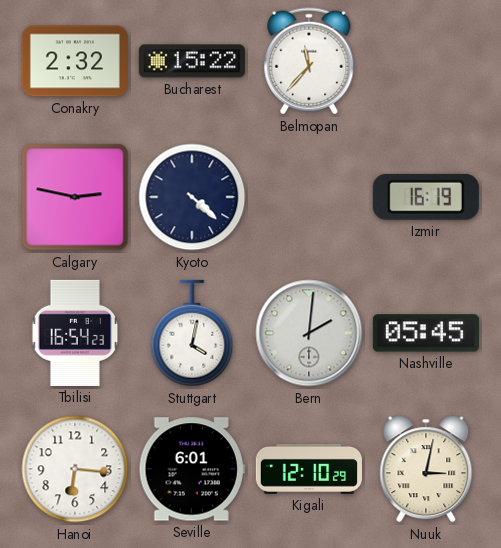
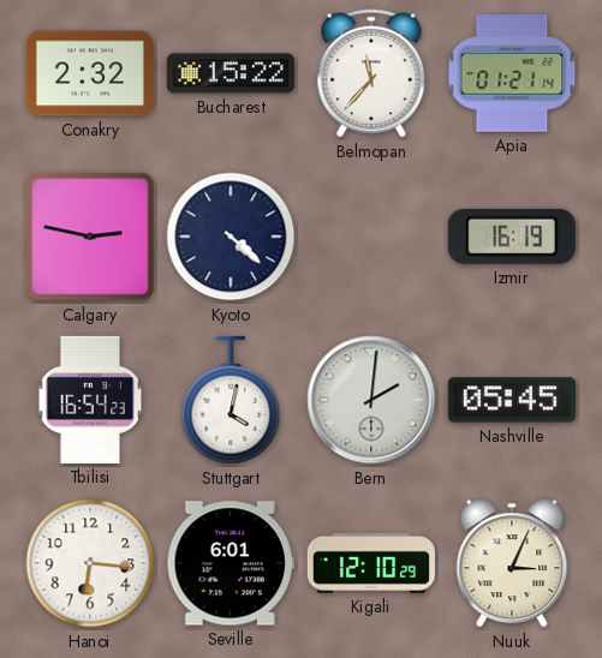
Apia: none -> 01:21
Nuuk: 3:02 -> 3:04
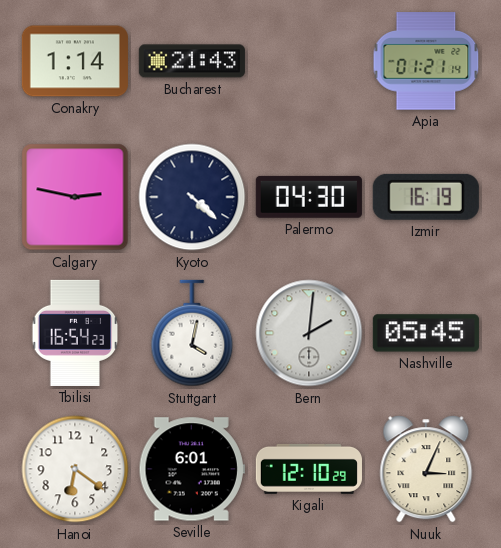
Conakry: 2:32 -> 1:14
Bucharest: 15:22 -> 21:43
Belmopan: 11:37 -> none
Palermo: none -> 04:30
Hanoi: 6:16 -> 6:21
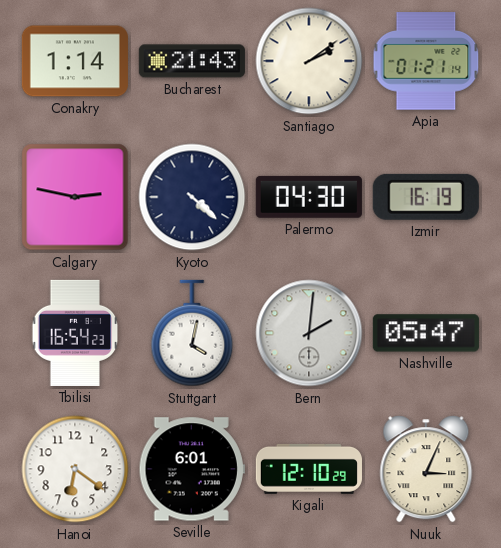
Santiago: none -> 2:09
Nashville: 05:45 -> 05:47
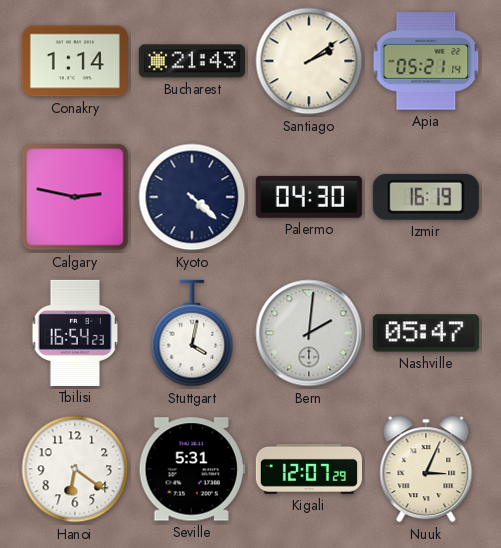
Apia: 01:21 -> 05:21
Seville: 6:01 -> 5:31
Kigali: 12:10 -> 12:07
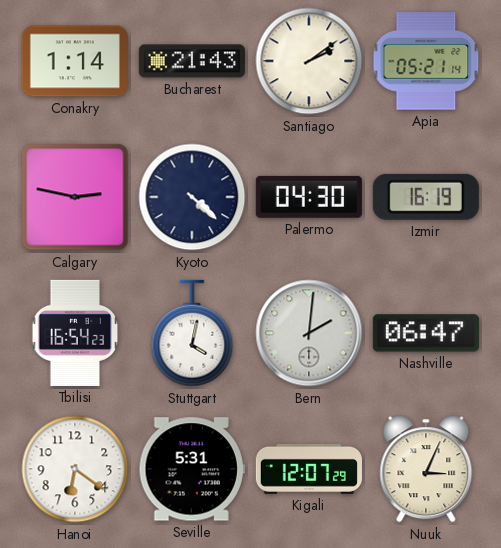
Nashville: 05:47 -> 06:47
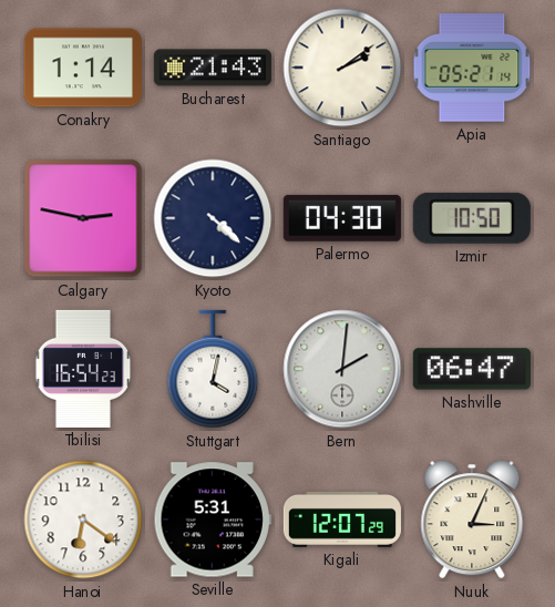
Izmir: 16:19 -> 10:50
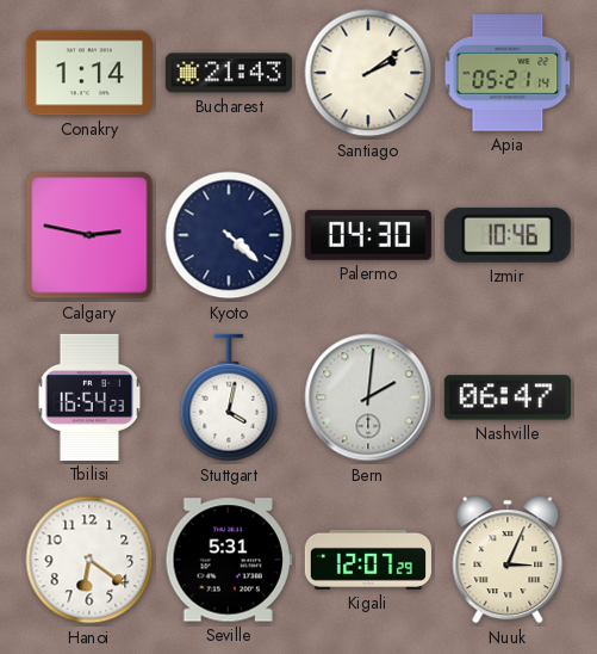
Izmir: 10:50 -> 10:46
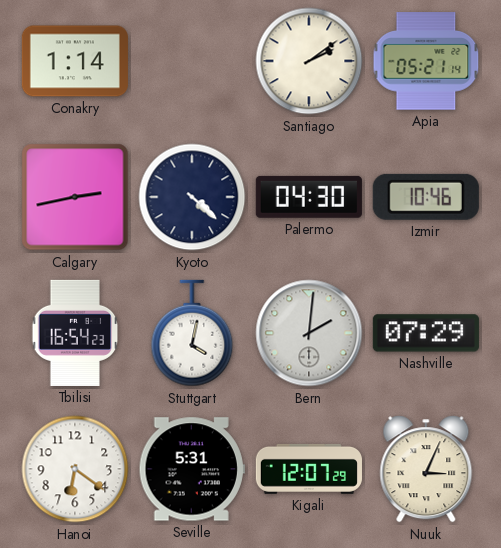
Bucharest: 21:43 -> none
Calgary: 2:47 -> 2:43
Nashville: 06:47 -> 07:29
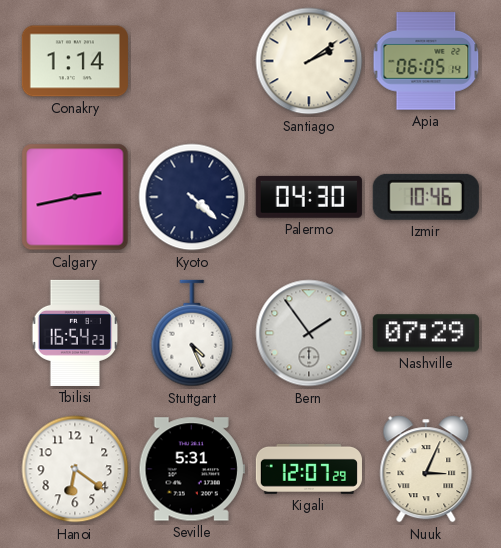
Apia: 05:21 -> 06:05
Stuttgart: 4:02 -> 4:26
Bern: 2:01 -> 1:54
